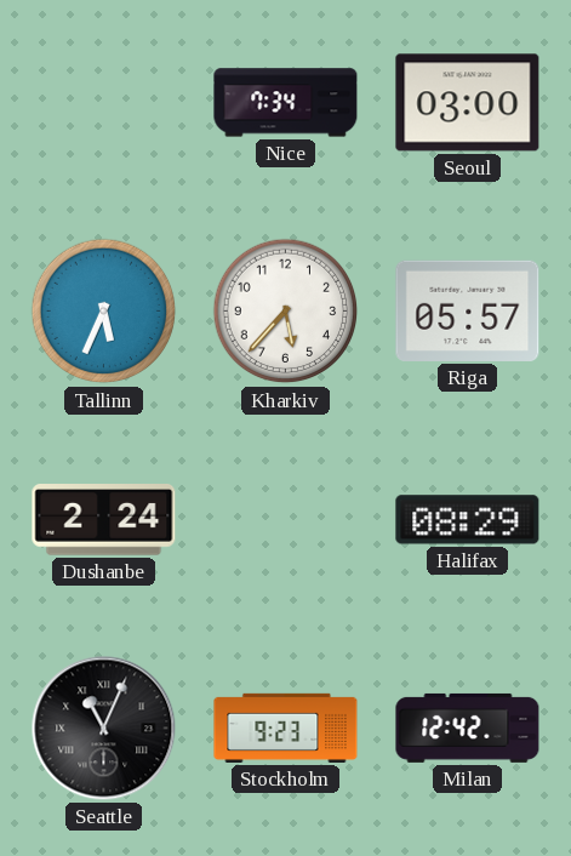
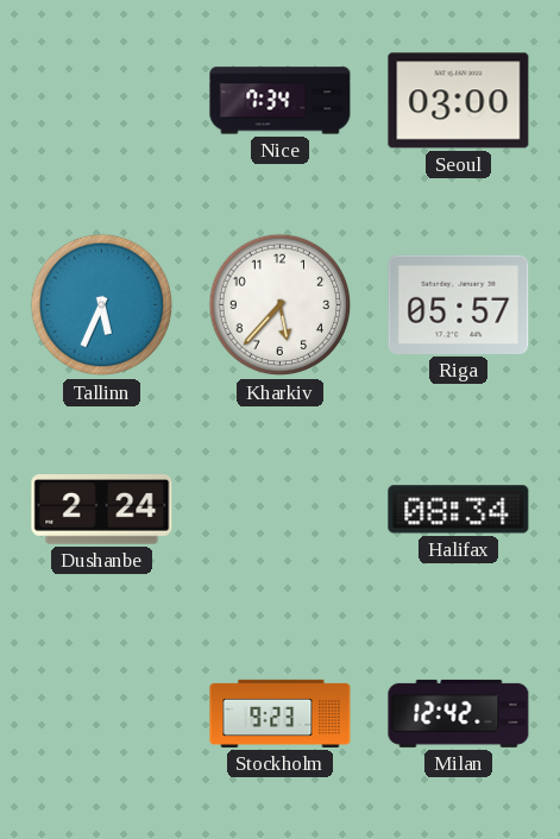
Halifax: 08:29 -> 08:34
Seattle: 11:04 -> none
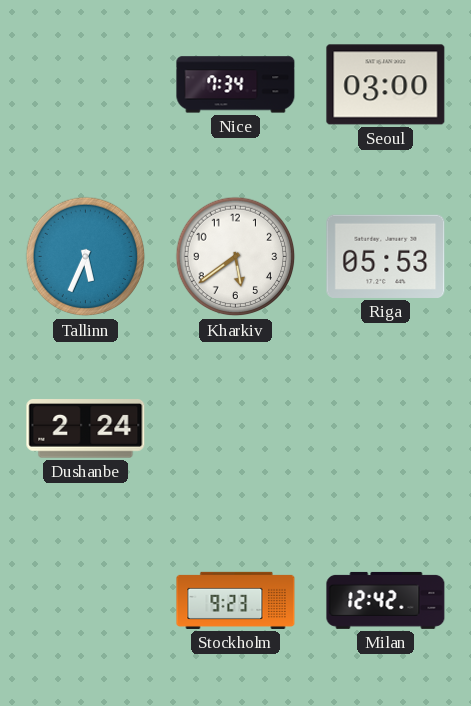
Kharkiv: 5:37 -> 5:39
Riga: 05:57 -> 05:53
Halifax: 08:34 -> none
